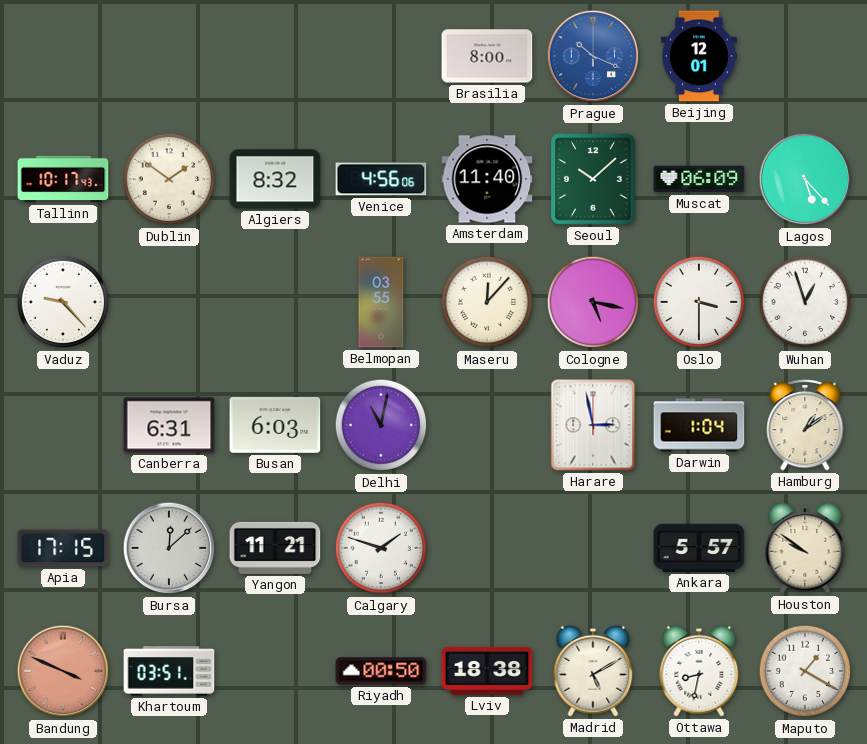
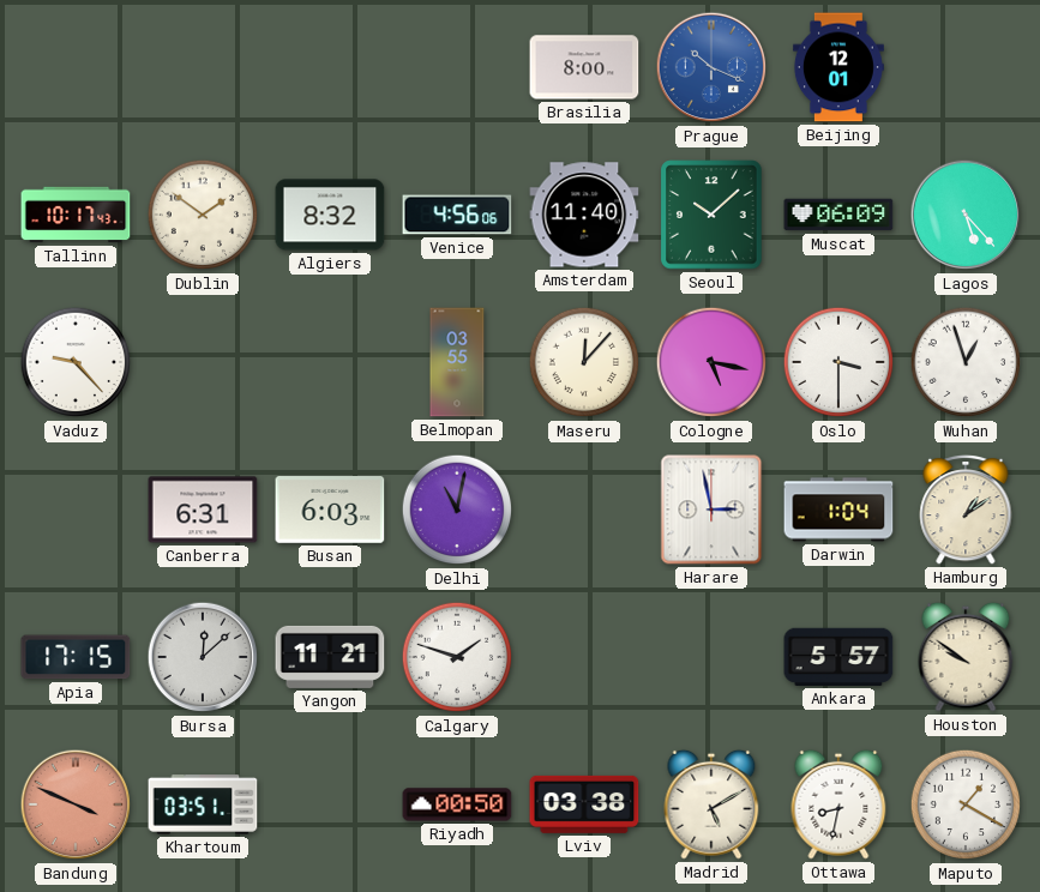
Lviv: 18:38 -> 03:38
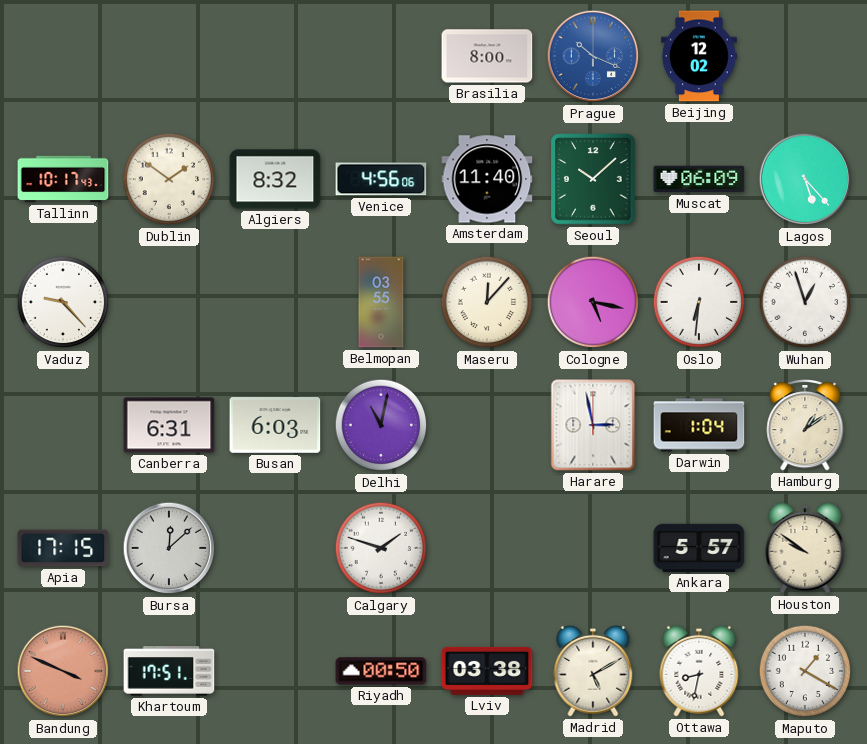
Beijing: 12:01 -> 12:02
Oslo: 3:30 -> 6:31
Yangon: 11:21 -> none
Khartoum: 03:51 -> 17:51
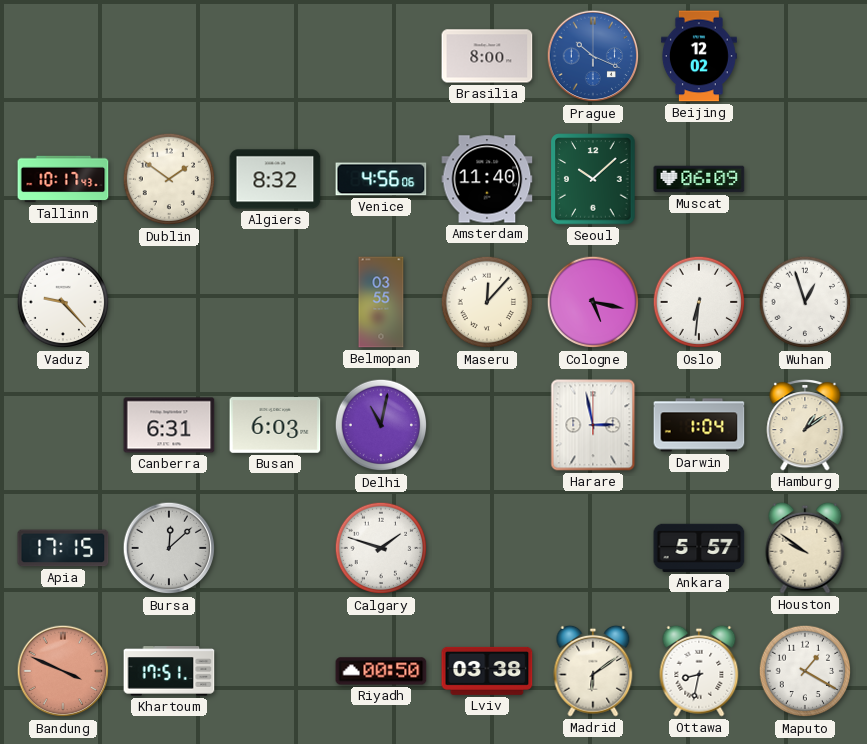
Lagos: 5:23 -> none
Madrid: 5:10 -> 6:09
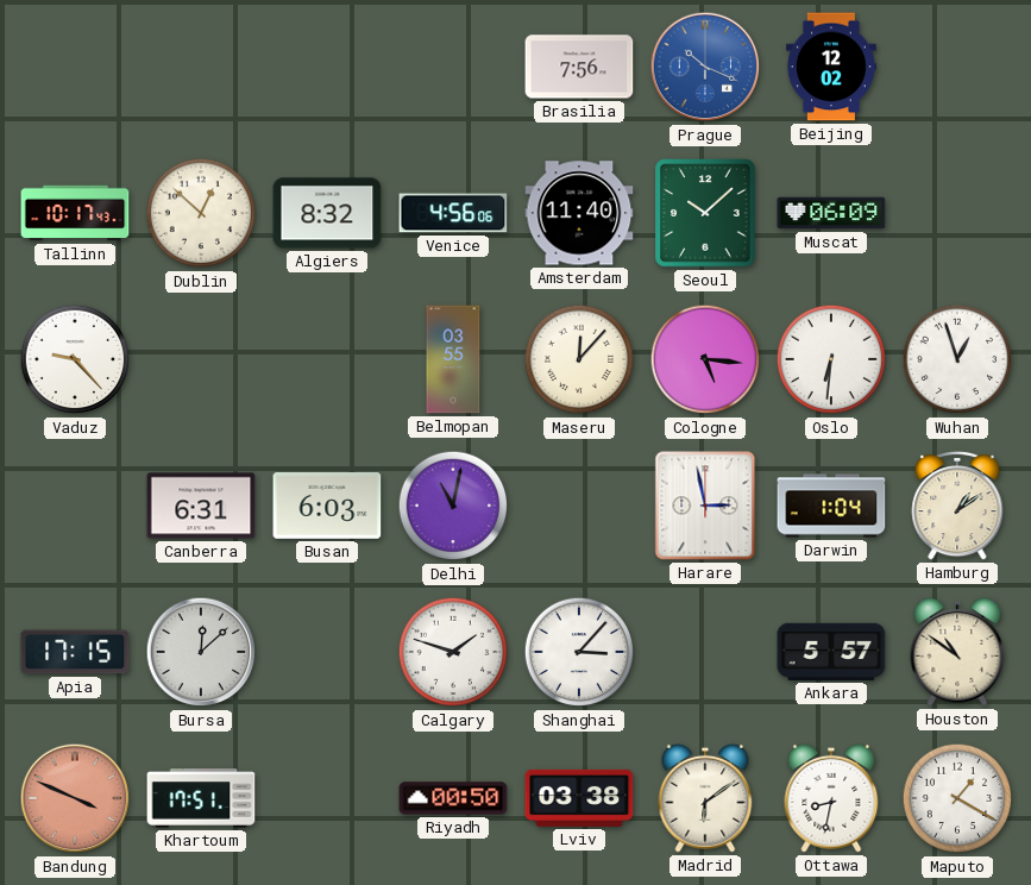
Brasilia: 8:00 -> 7:56
Dublin: 1:51 -> 12:52
Cologne: 5:17 -> 5:16
Shanghai: none -> 3:07
Houston: 9:51 -> 10:51
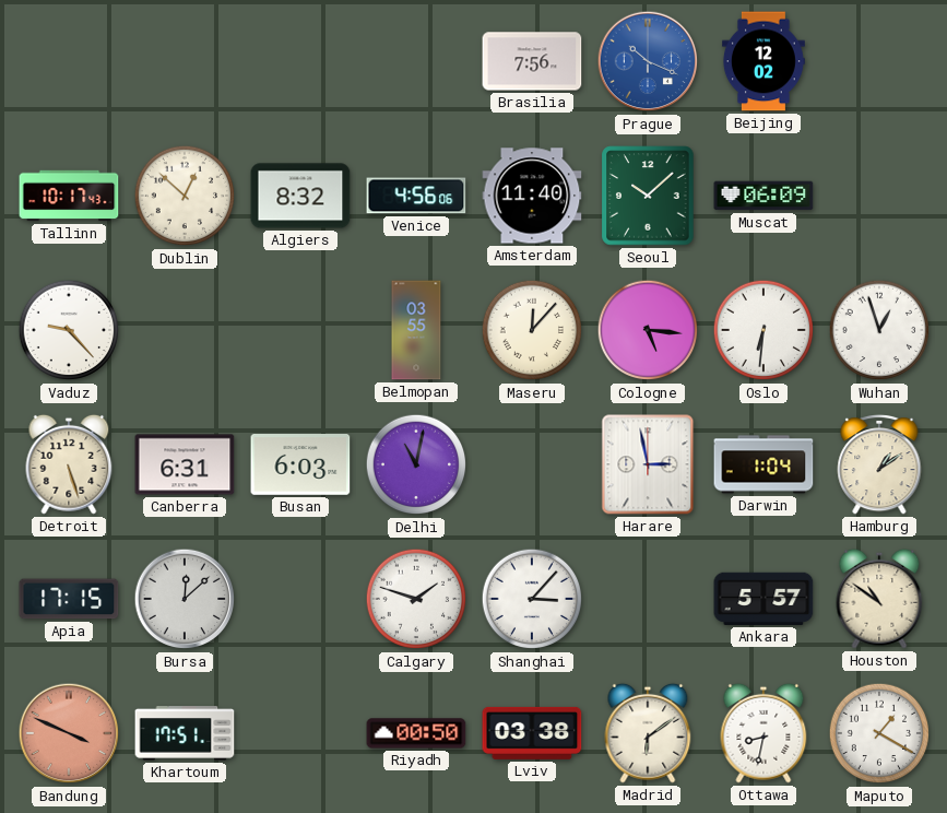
Detroit: none -> 5:27
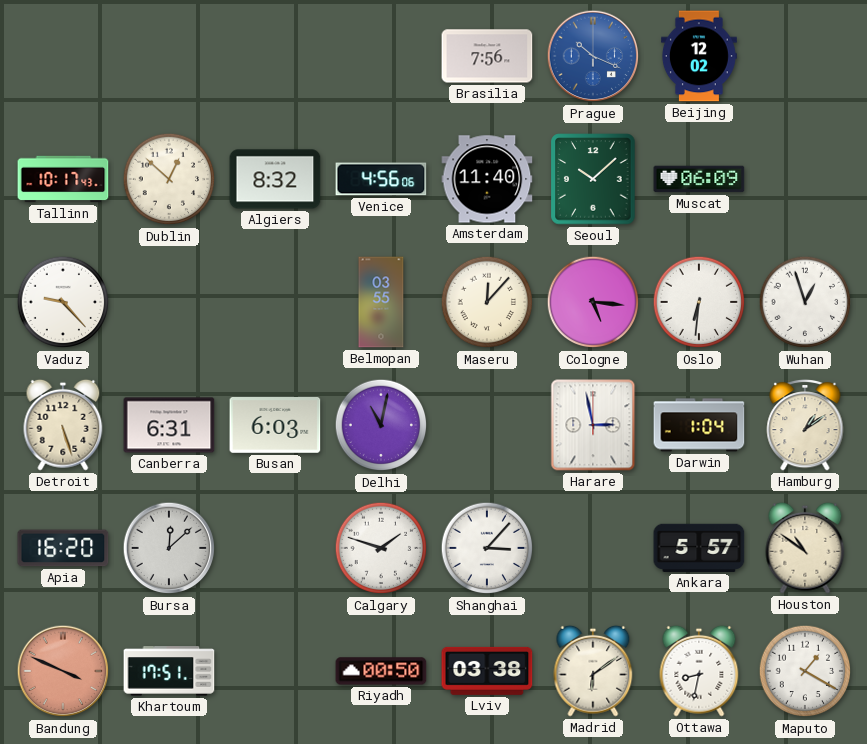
Apia: 17:15 -> 16:20
